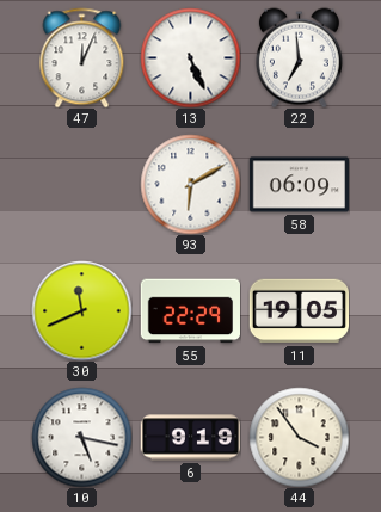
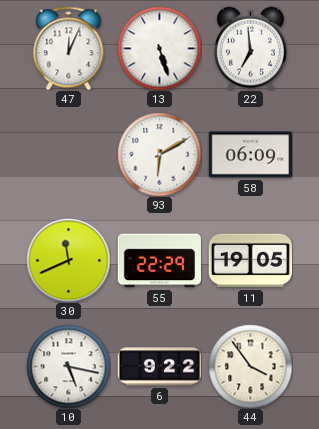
13: 5:26 -> 5:27
6: 9:19 -> 9:22
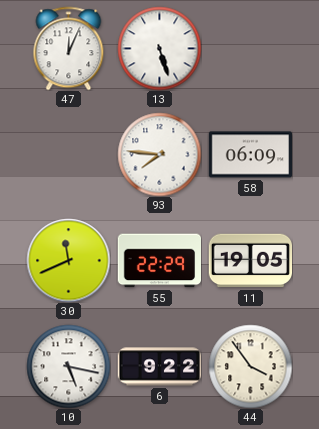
22: 6:59 -> none
93: 6:10 -> 7:46
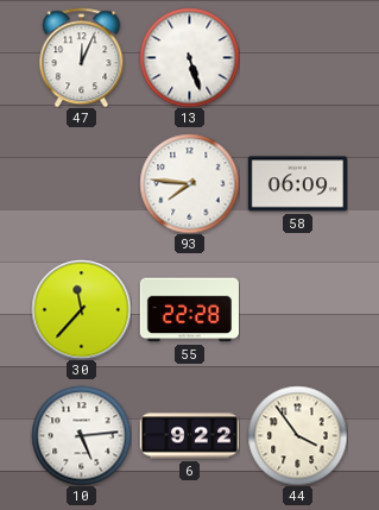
30: 11:41 -> 11:37
55: 22:29 -> 22:28
11: 19:05 -> none
10: 5:17 -> 5:14
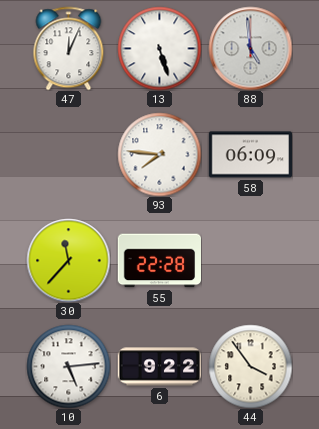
88: none -> 4:59
